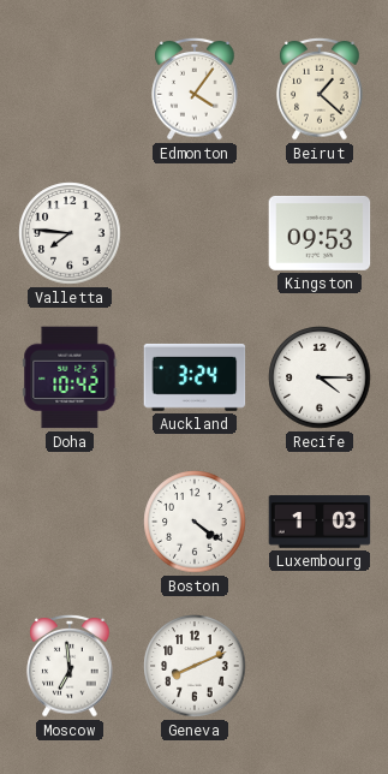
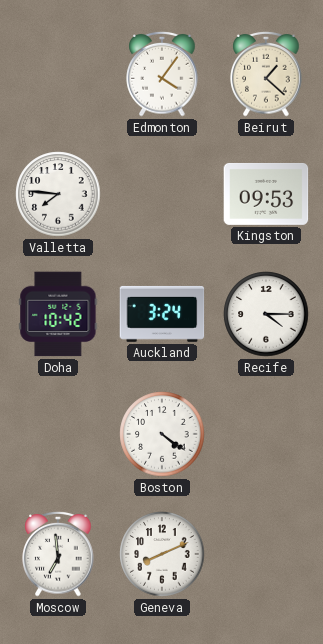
Luxembourg: 1:03 -> none
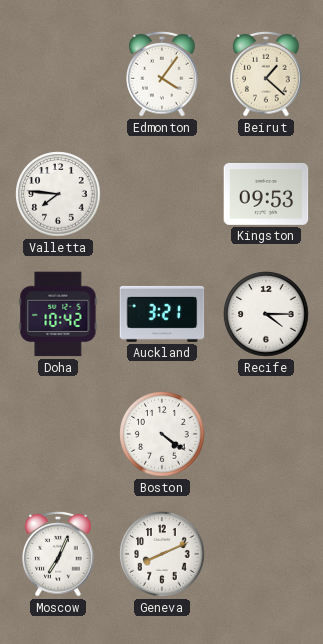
Auckland: 3:24 -> 3:21
Moscow: 6:59 -> 7:04
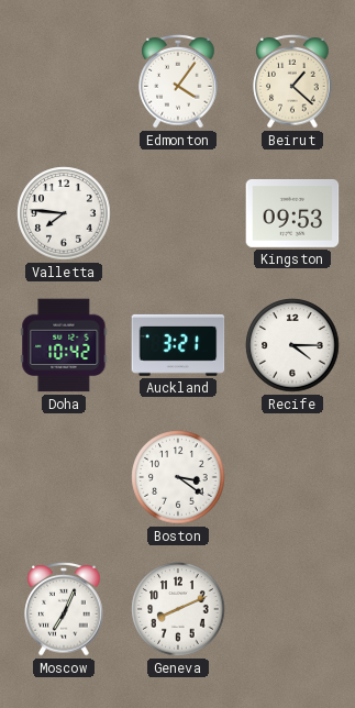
Boston: 4:21 -> 3:21
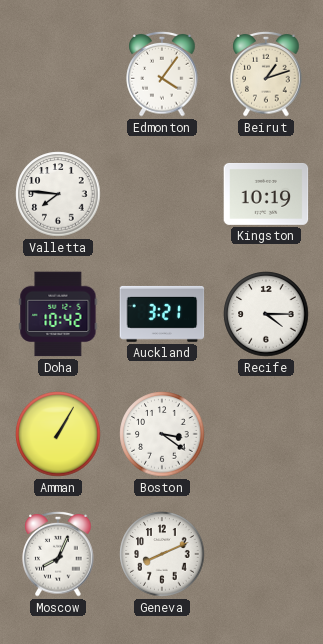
Beirut: 1:22 -> 1:12
Kingston: 09:53 -> 10:19
Amman: none -> 1:05
Moscow: 7:04 -> 8:04
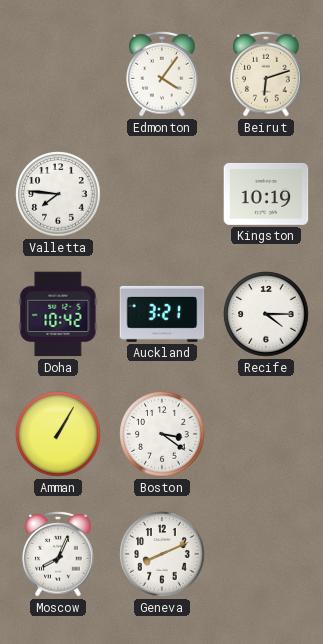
Beirut: 1:12 -> 6:12
